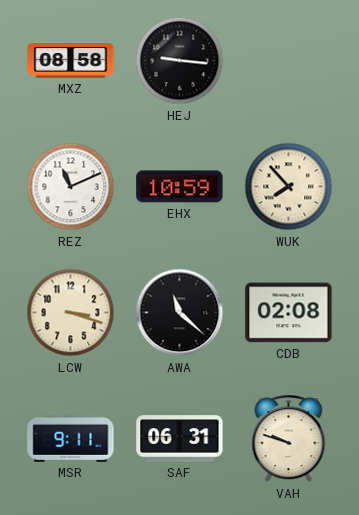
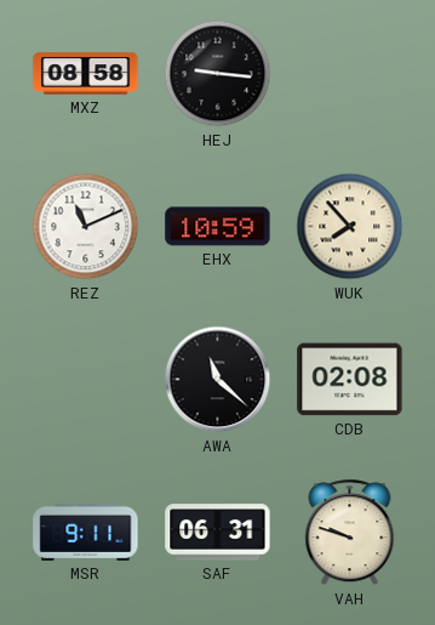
LCW: 3:18 -> none
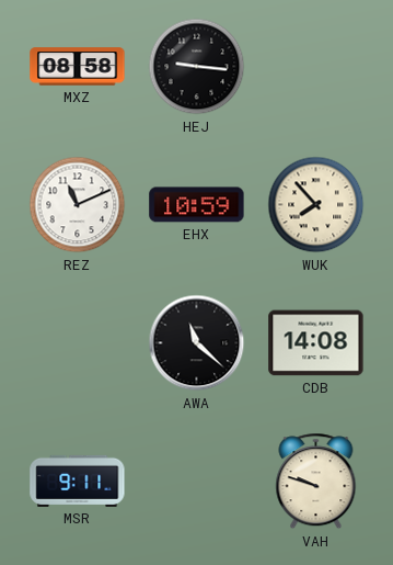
CDB: 02:08 -> 14:08
SAF: 06:31 -> none
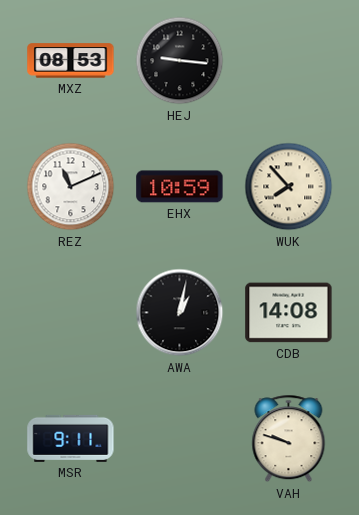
MXZ: 08:58 -> 08:53
AWA: 11:22 -> 1:02
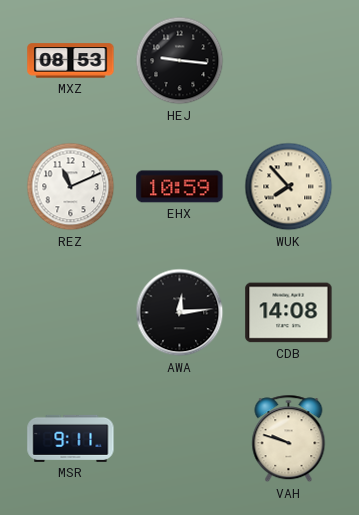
AWA: 1:02 -> 12:14
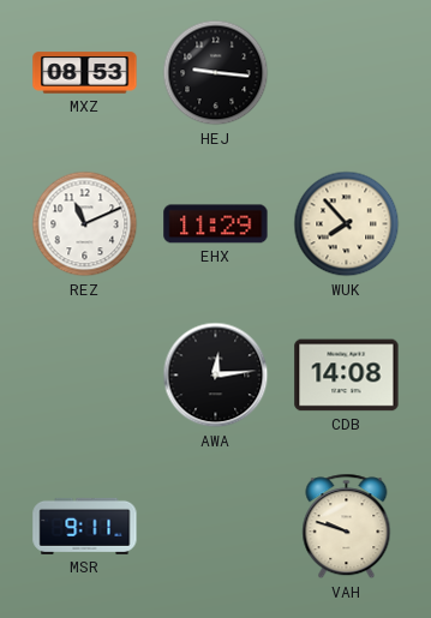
EHX: 10:59 -> 11:29
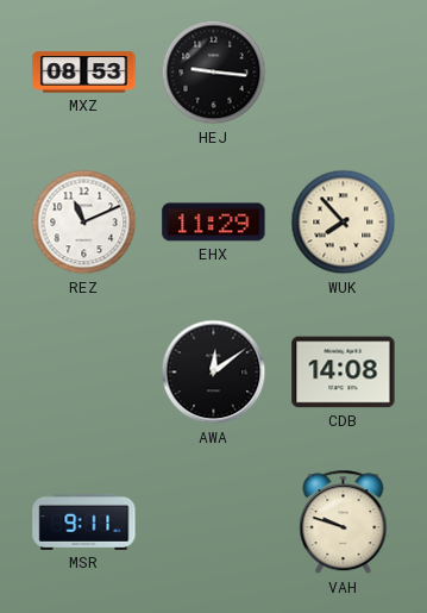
AWA: 12:14 -> 12:09
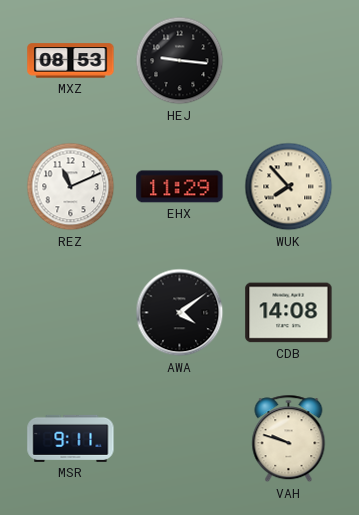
AWA: 12:09 -> 4:09
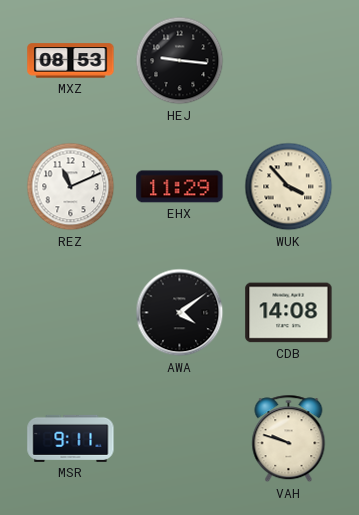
WUK: 7:53 -> 3:53
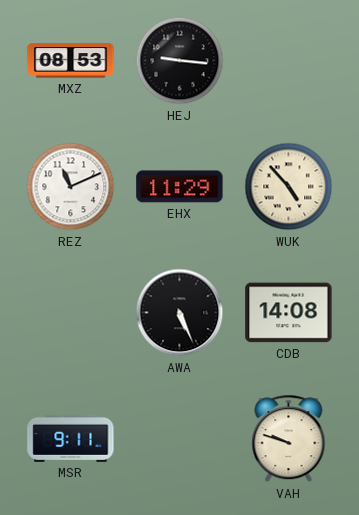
WUK: 3:53 -> 4:53
AWA: 4:09 -> 5:26
